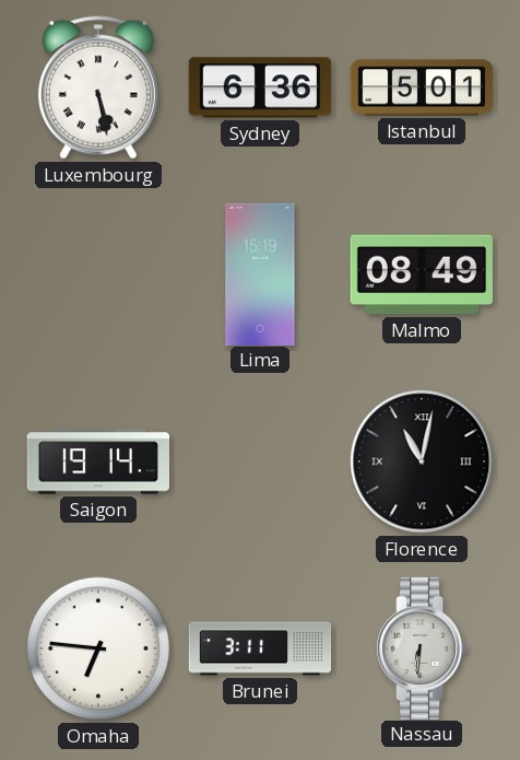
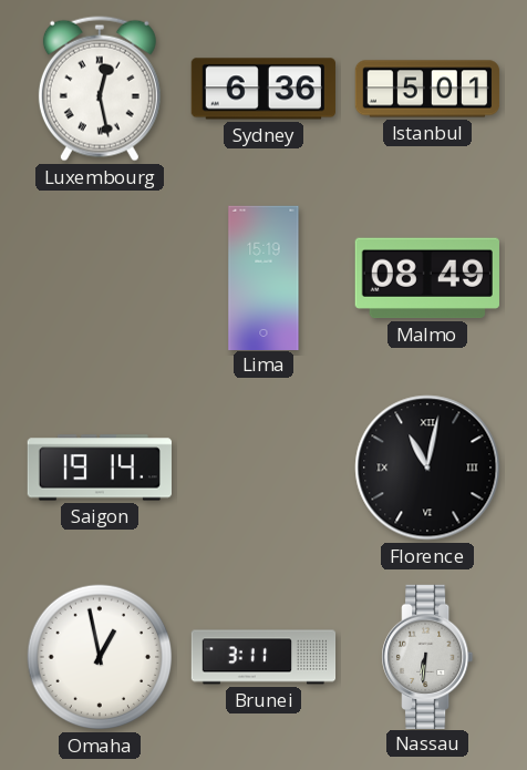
Luxembourg: 5:28 -> 12:28
Omaha: 6:46 -> 12:58
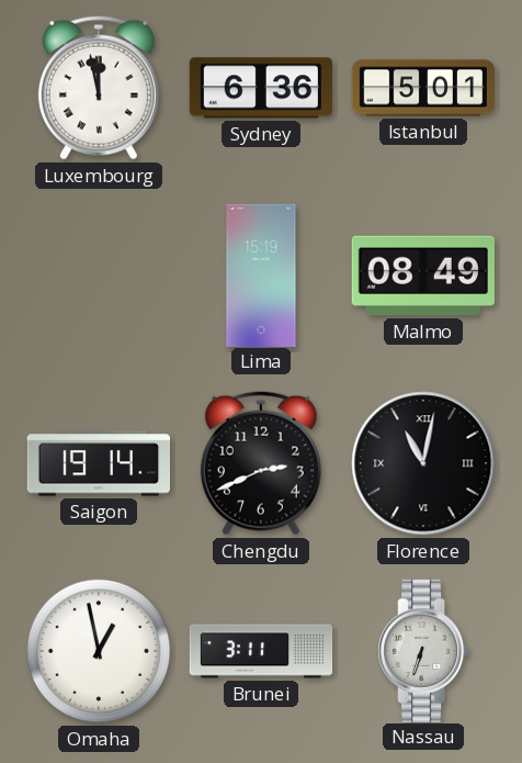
Luxembourg: 12:28 -> 11:58
Chengdu: none -> 2:41
Nassau: 6:31 -> 6:33
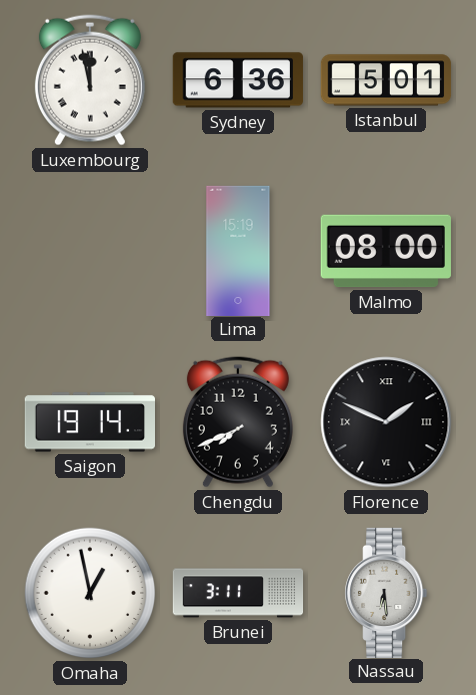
Malmo: 08:49 -> 08:00
Chengdu: 2:41 -> 7:41
Florence: 11:02 -> 1:49
Nassau: 6:33 -> 6:29
